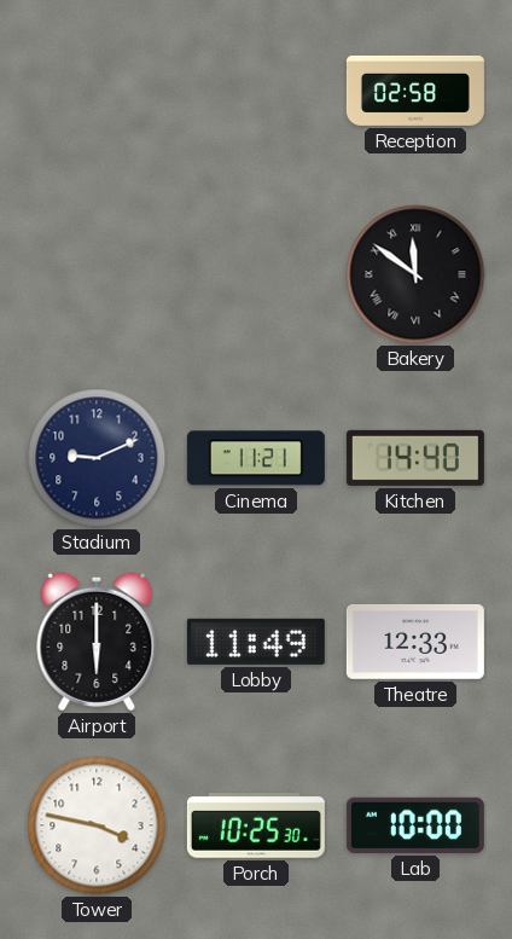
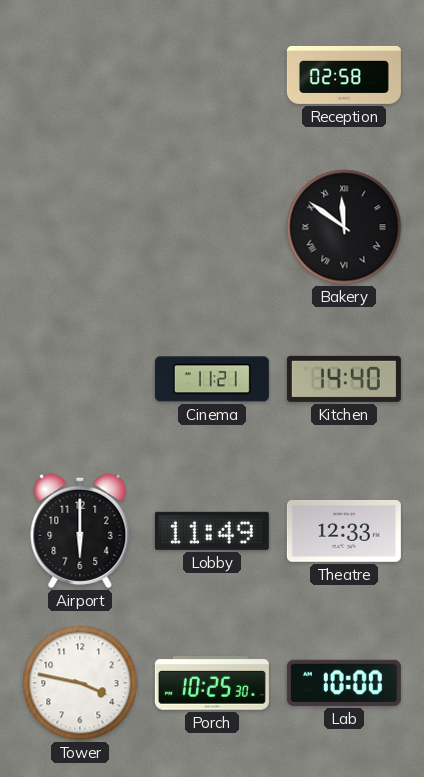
Stadium: 9:11 -> none
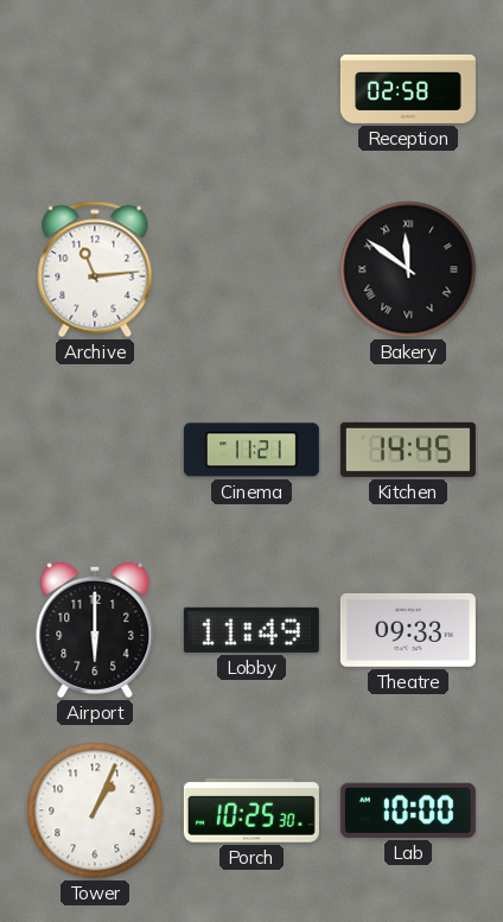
Archive: none -> 11:14
Kitchen: 14:40 -> 14:45
Theatre: 12:33 -> 09:33
Tower: 3:47 -> 1:04
